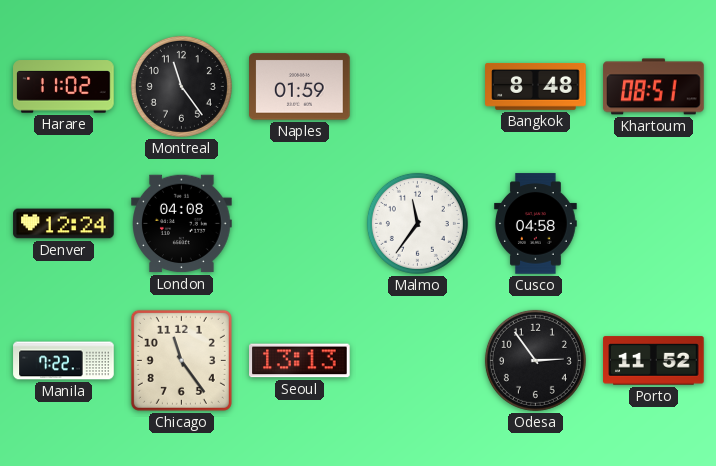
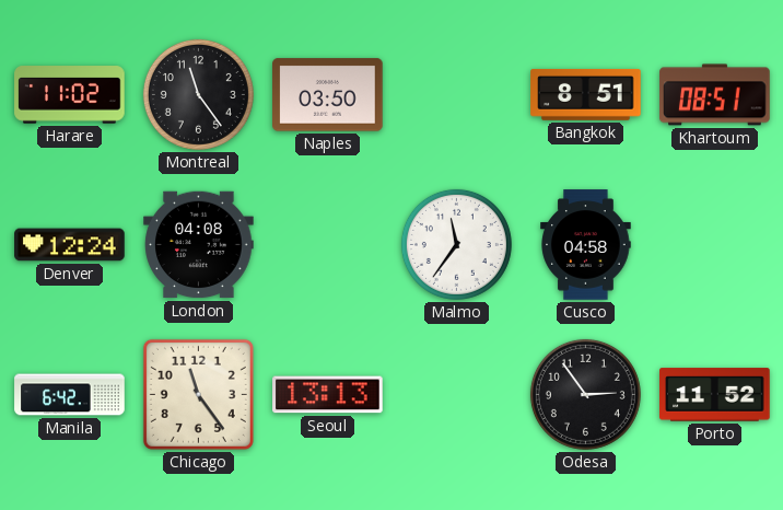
Naples: 01:59 -> 03:50
Bangkok: 8:48 -> 8:51
Manila: 7:22 -> 6:42
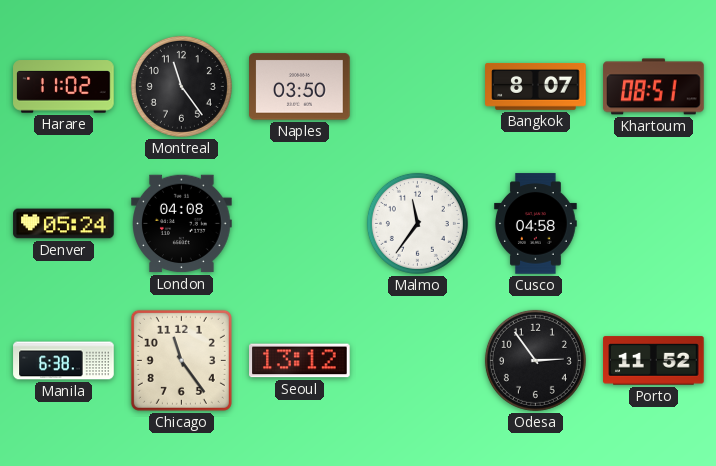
Bangkok: 8:51 -> 8:07
Denver: 12:24 -> 05:24
Manila: 6:42 -> 6:38
Seoul: 13:13 -> 13:12
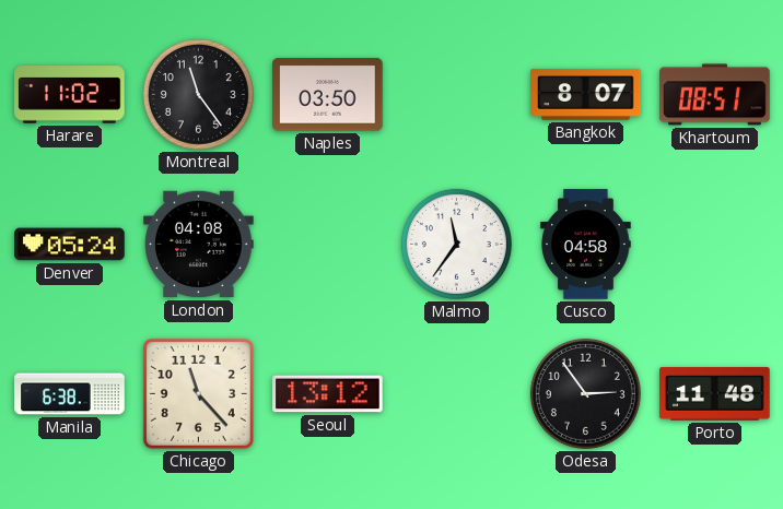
Chicago: 11:24 -> 11:23
Porto: 11:52 -> 11:48
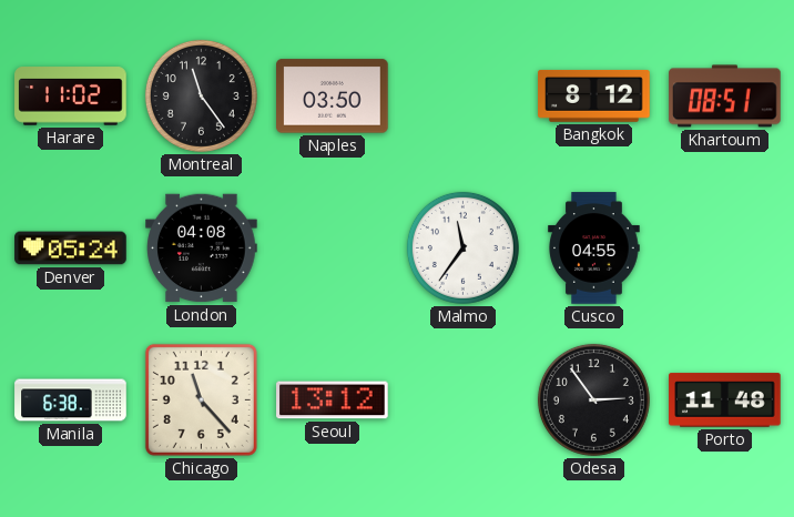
Bangkok: 8:07 -> 8:12
Cusco: 04:58 -> 04:55
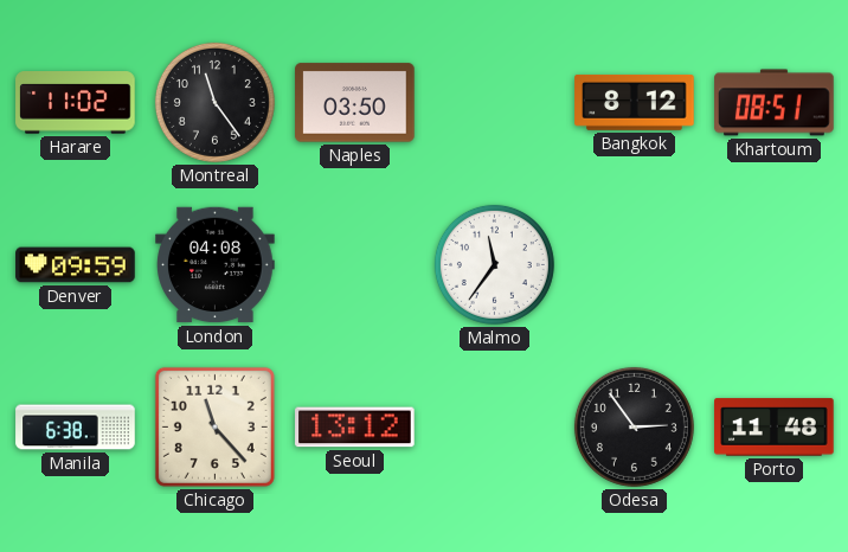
Denver: 05:24 -> 09:59
Cusco: 04:55 -> none
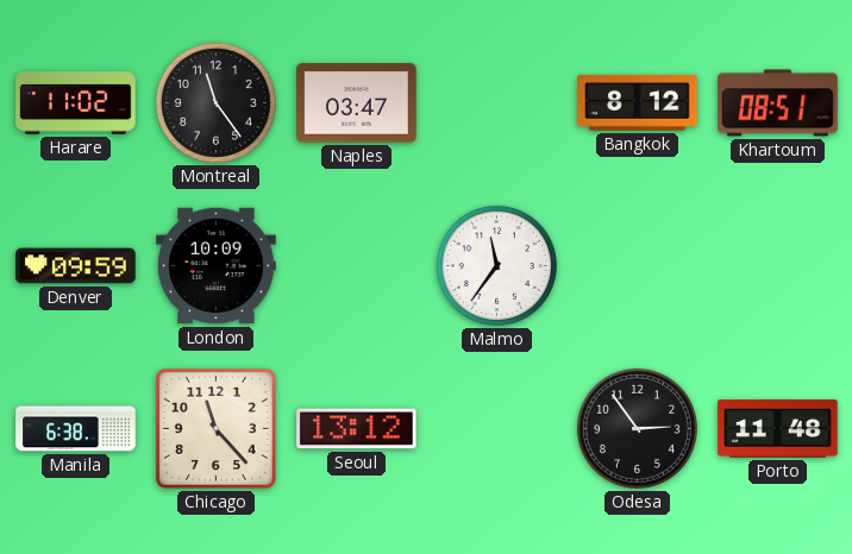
Naples: 03:50 -> 03:47
London: 04:08 -> 10:09
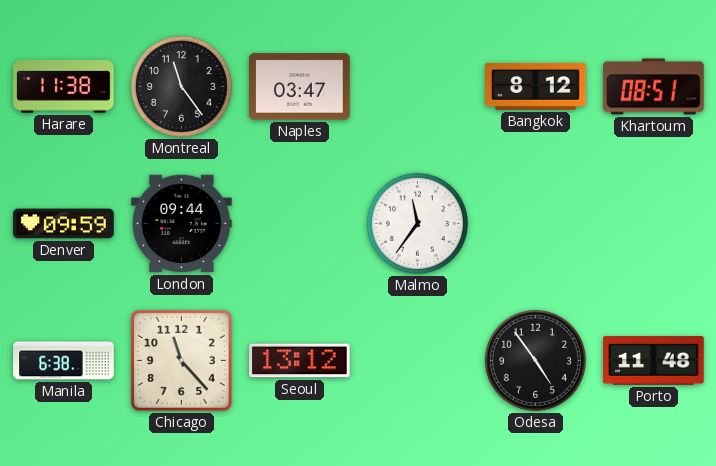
Harare: 11:02 -> 11:38
London: 10:09 -> 09:44
Odesa: 2:54 -> 4:54
